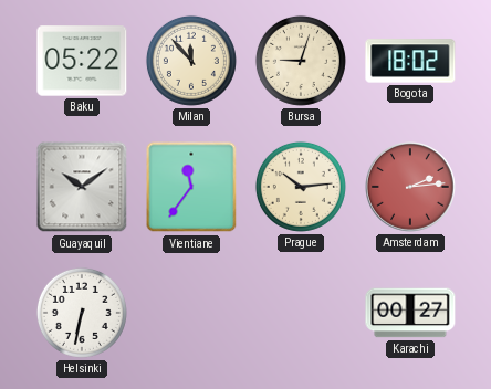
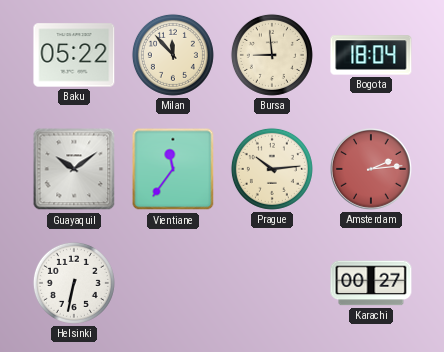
Bursa: 9:03 -> 8:59
Bogota: 18:02 -> 18:04
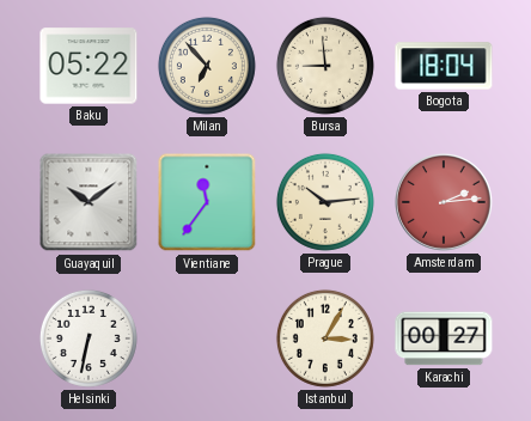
Milan: 11:53 -> 6:53
Istanbul: none -> 3:05
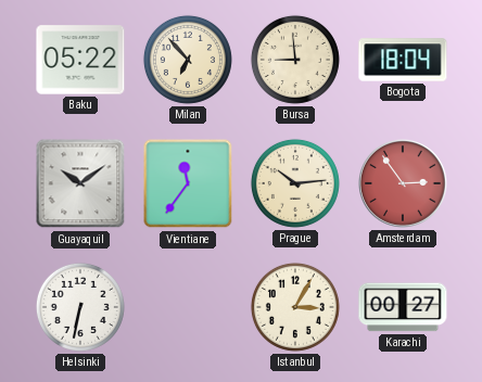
Amsterdam: 2:14 -> 2:54
